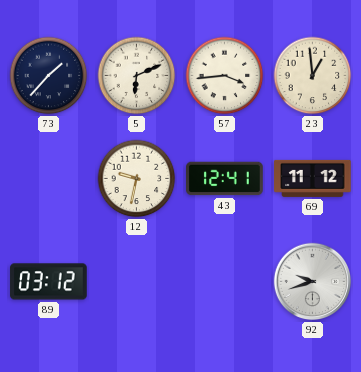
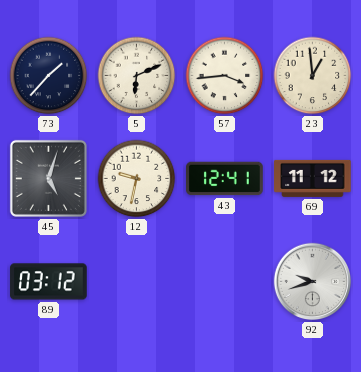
45: none -> 5:03
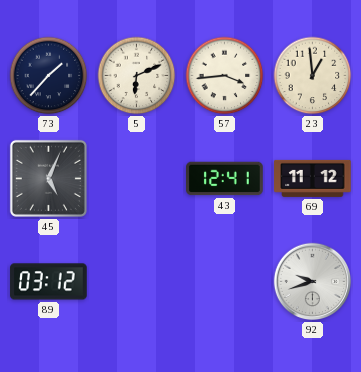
45: 5:03 -> 5:04
12: 9:32 -> none
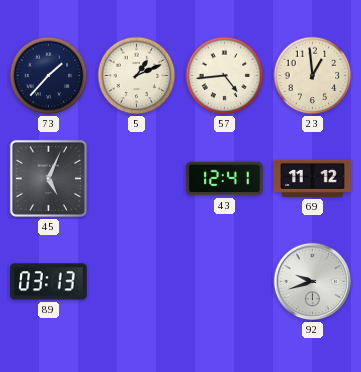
5: 6:11 -> 1:11
57: 3:44 -> 4:44
89: 03:12 -> 03:13
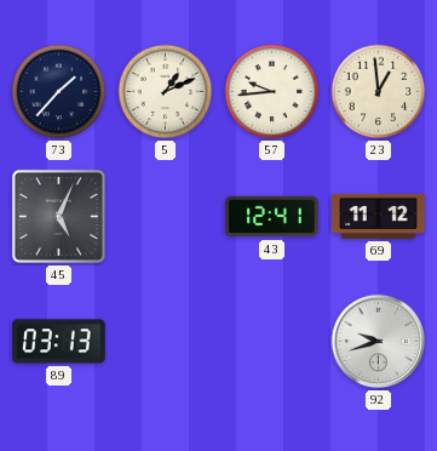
57: 4:44 -> 9:44
